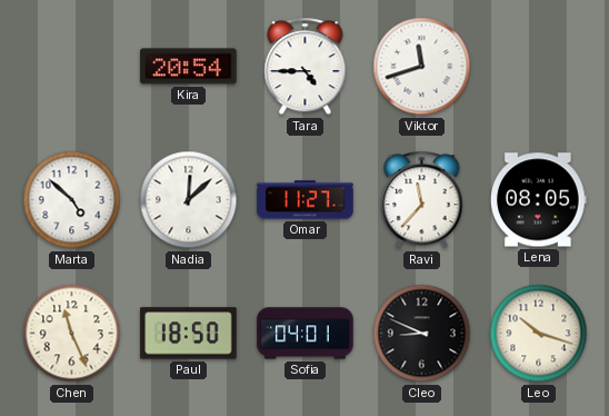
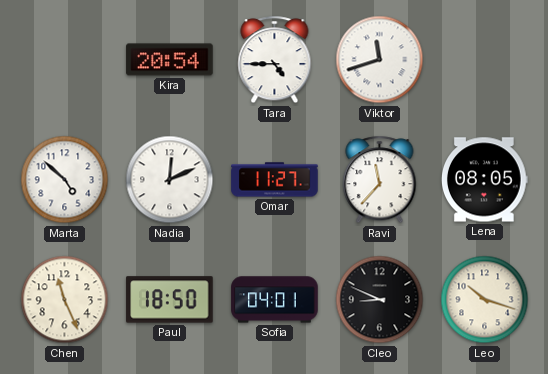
Nadia: 12:08 -> 12:11
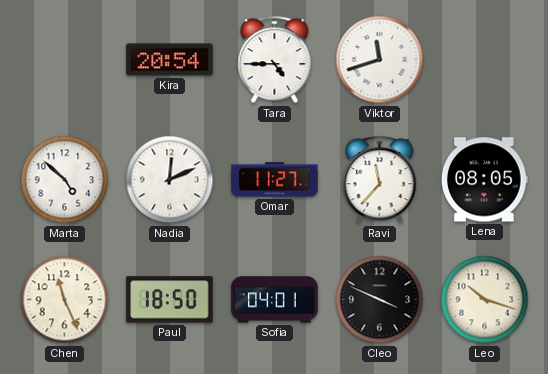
Cleo: 8:49 -> 3:49
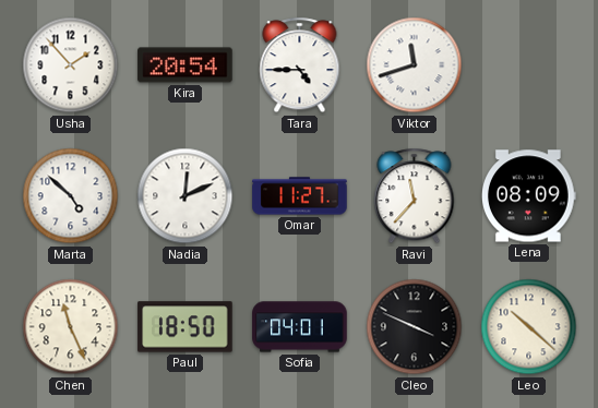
Usha: none -> 1:53
Lena: 08:05 -> 08:09
Leo: 10:18 -> 10:22
